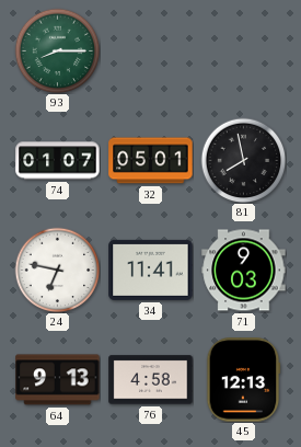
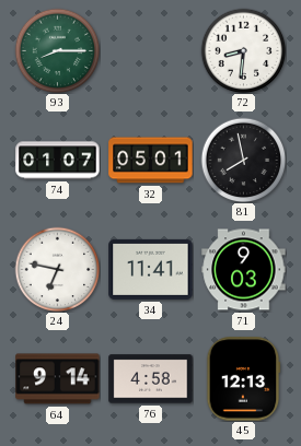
72: none -> 8:31
64: 9:13 -> 9:14
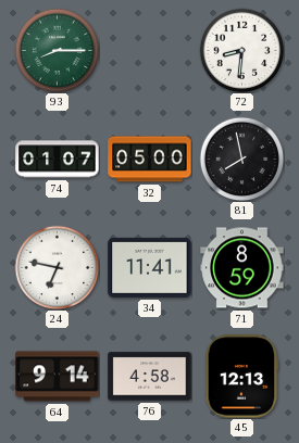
32: 05:01 -> 05:00
71: 9:03 -> 8:59
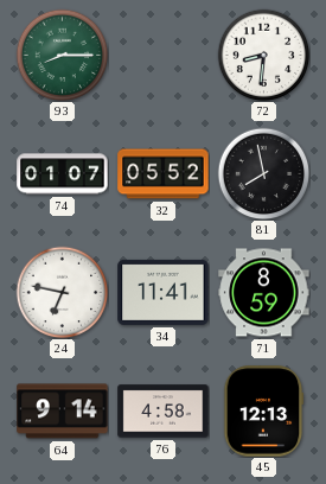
32: 05:00 -> 05:52
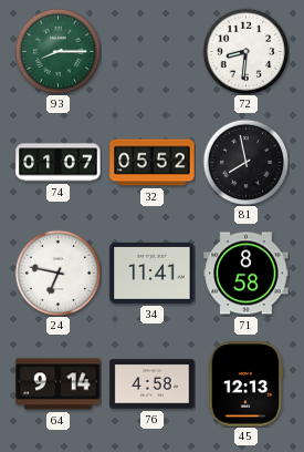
71: 8:59 -> 8:58
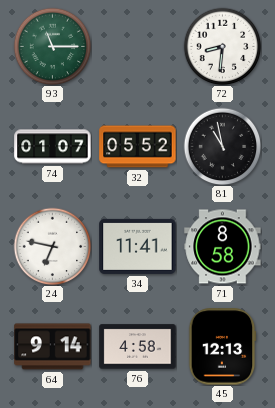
93: 8:15 -> 11:15
81: 7:58 -> 10:58
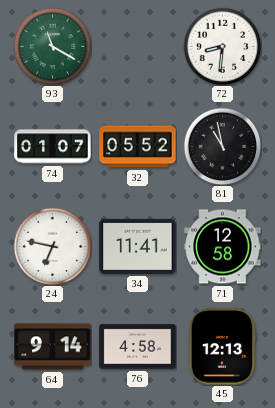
93: 11:15 -> 11:20
71: 8:58 -> 12:58
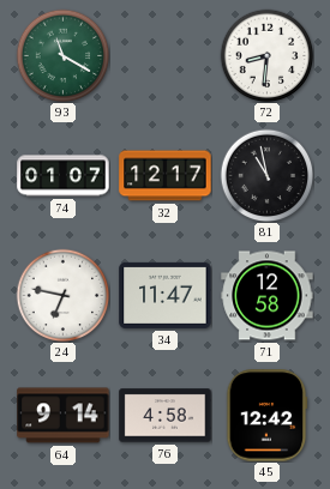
32: 05:52 -> 12:17
34: 11:41 -> 11:47
45: 12:13 -> 12:42
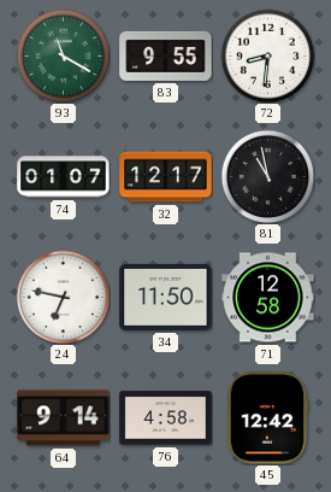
83: none -> 9:55
34: 11:47 -> 11:50
